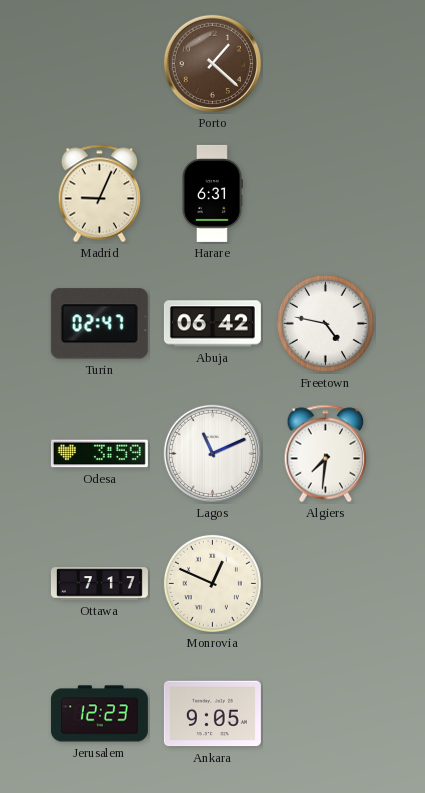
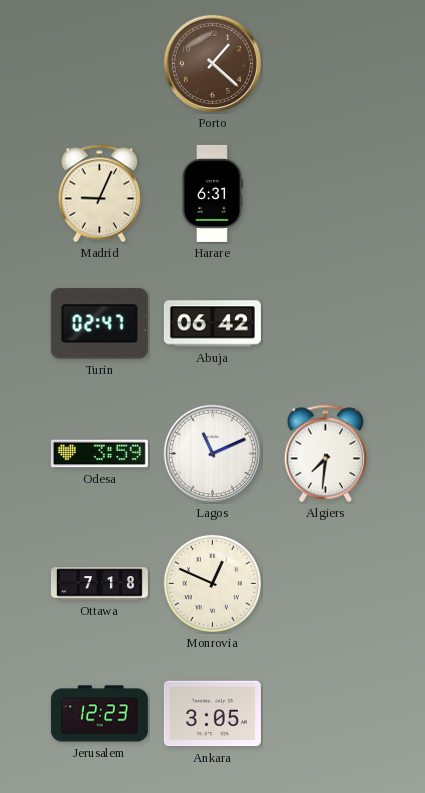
Freetown: 4:47 -> none
Ottawa: 7:17 -> 7:18
Ankara: 9:05 -> 3:05
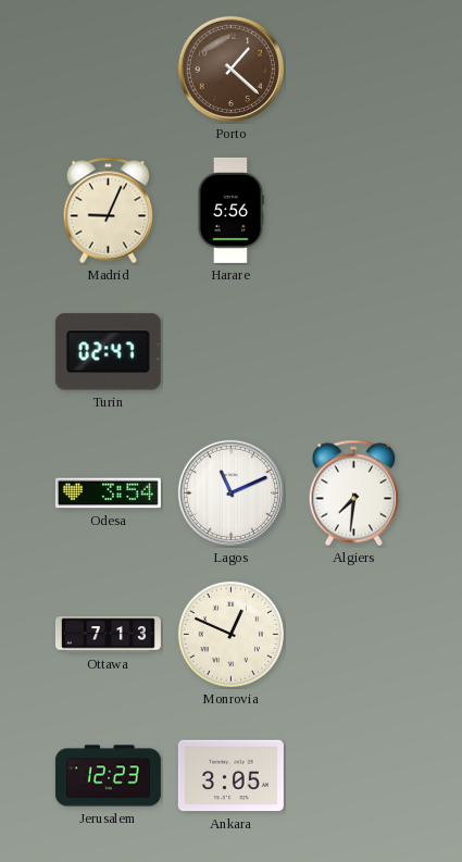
Harare: 6:31 -> 5:56
Abuja: 06:42 -> none
Odesa: 3:59 -> 3:54
Ottawa: 7:18 -> 7:13
